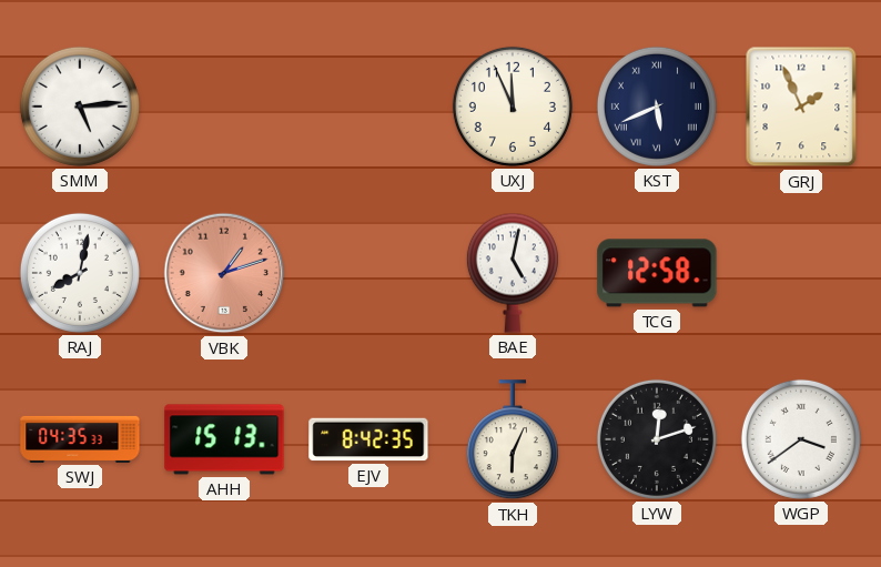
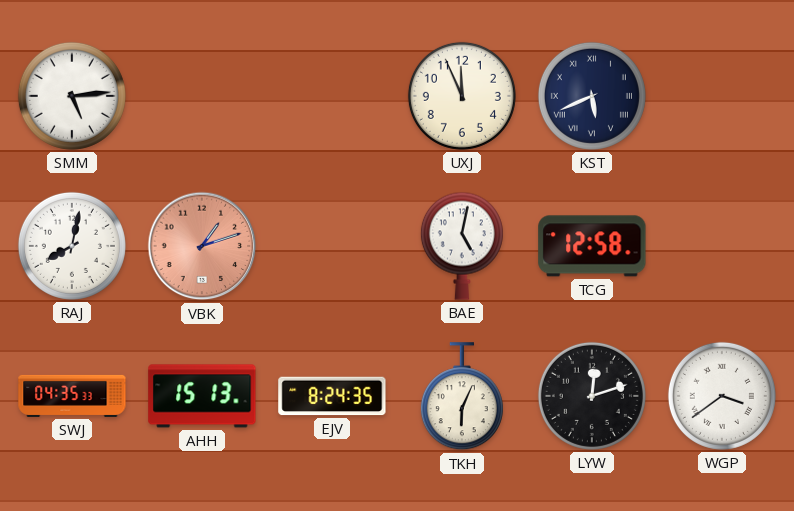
GRJ: 1:56 -> none
EJV: 8:42 -> 8:24
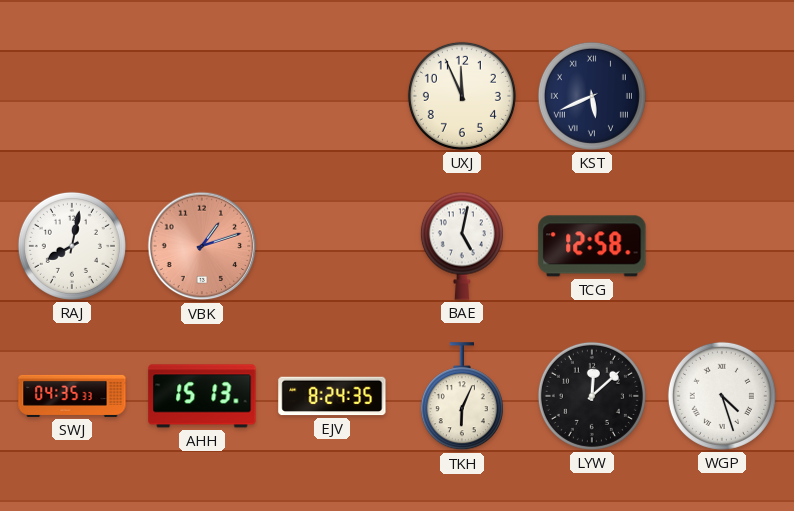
SMM: 5:14 -> none
LYW: 12:12 -> 12:08
WGP: 3:39 -> 4:27
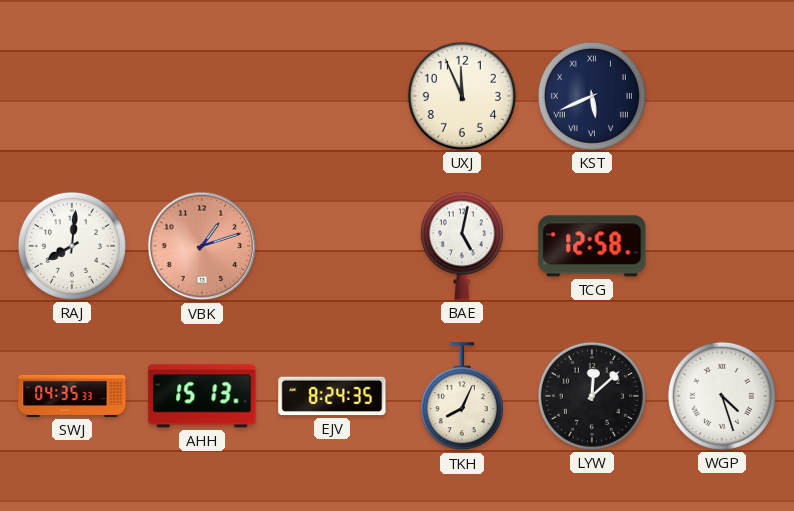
RAJ: 8:02 -> 8:01
TKH: 6:04 -> 8:04
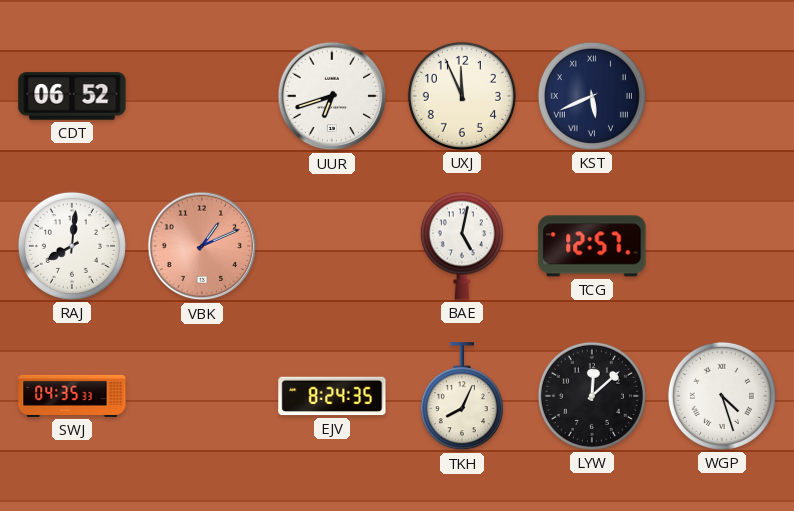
CDT: none -> 06:52
UUR: none -> 6:42
VBK: 1:12 -> 1:11
TCG: 12:58 -> 12:57
AHH: 15:13 -> none
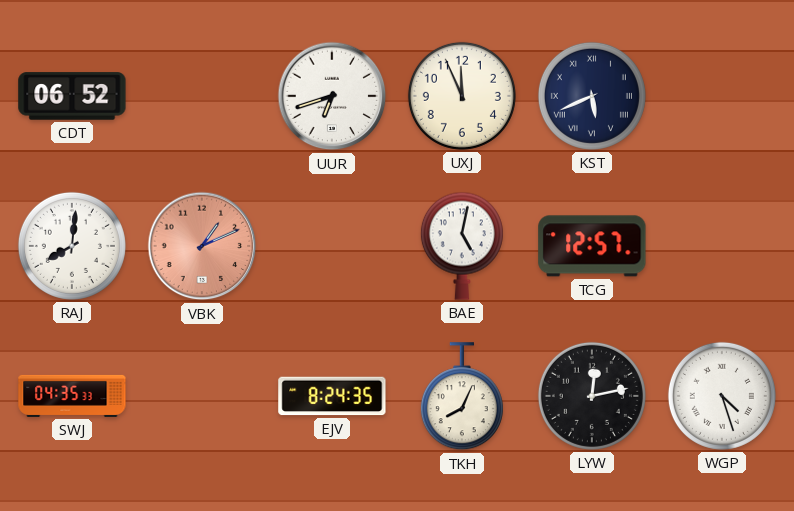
LYW: 12:08 -> 12:13
